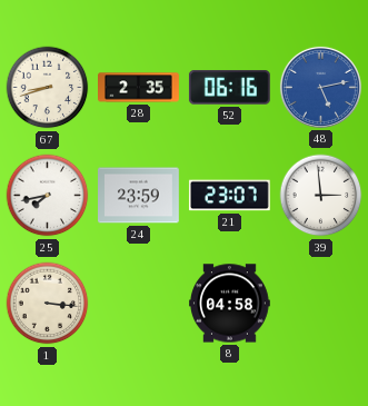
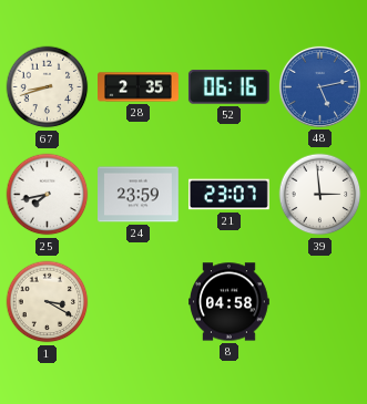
1: 3:16 -> 3:20
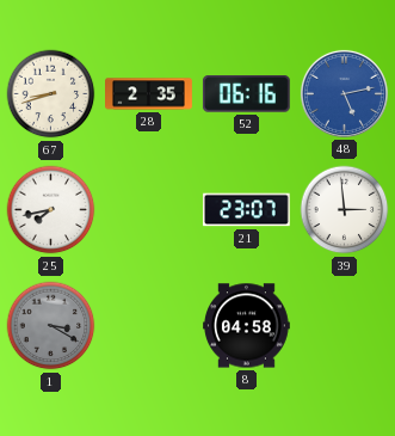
24: 23:59 -> none
1 dial: cream -> grey
